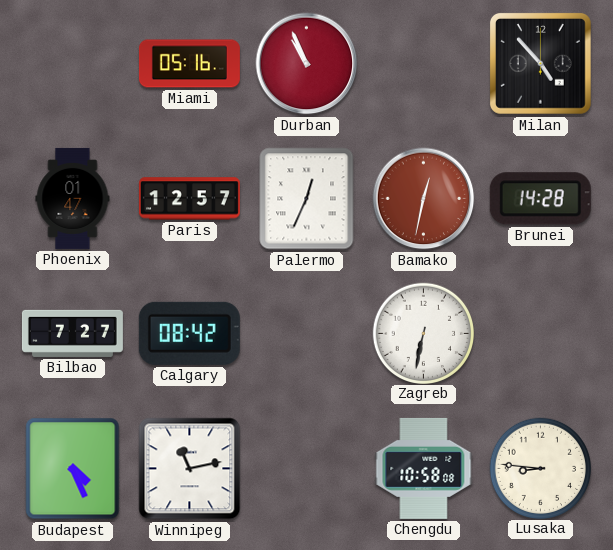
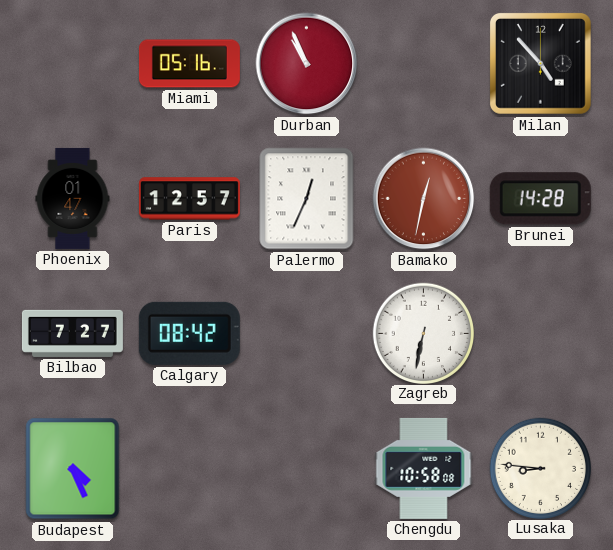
Winnipeg: 11:13 -> none
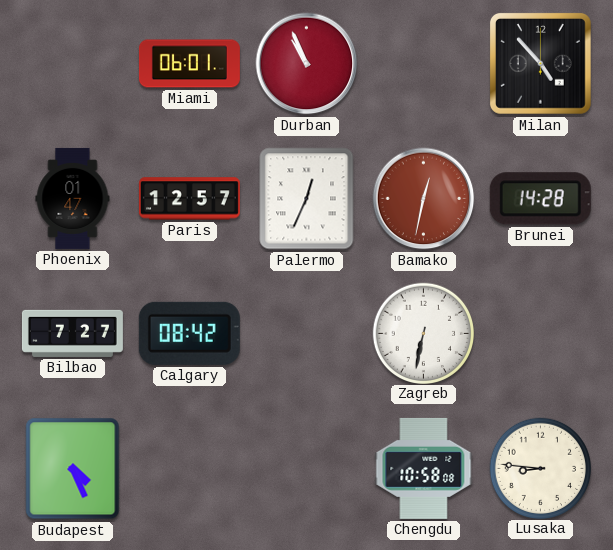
Miami: 05:16 -> 06:01
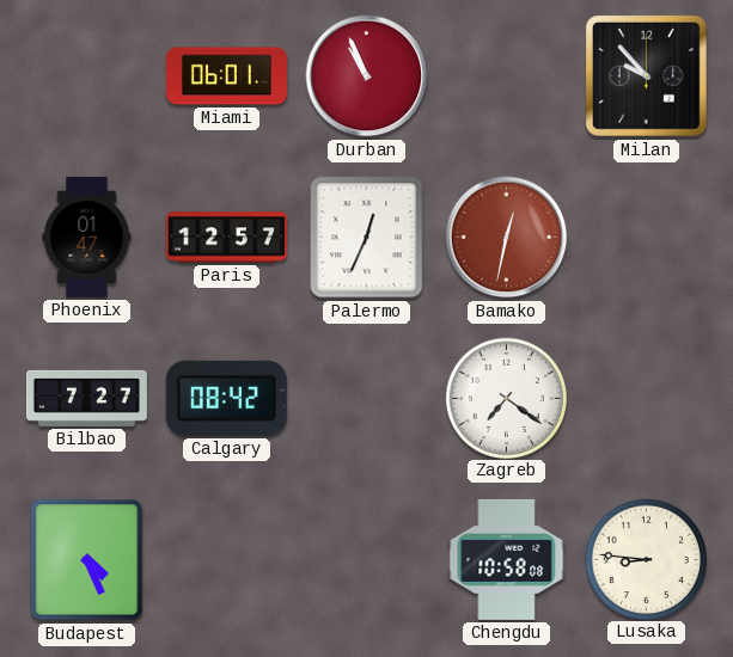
Milan: 4:53 -> 9:53
Brunei: 14:28 -> none
Zagreb: 6:32 -> 7:21
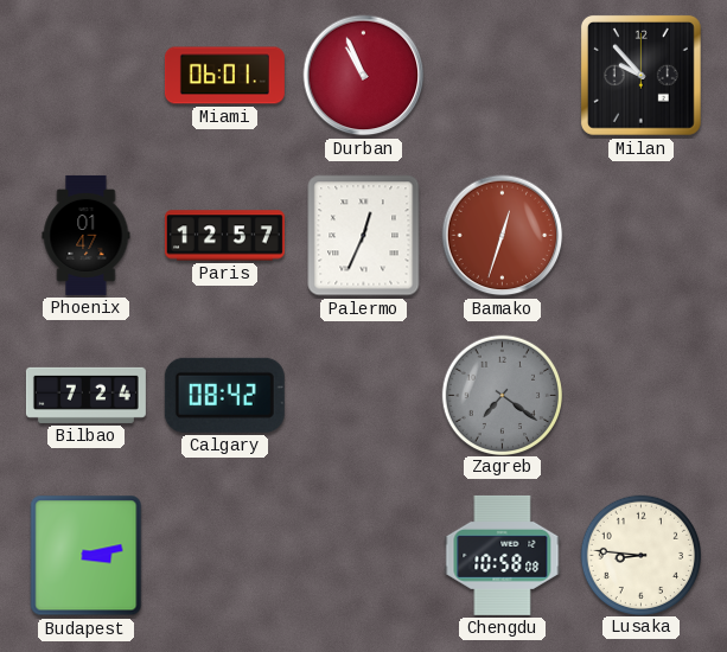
Bamako: 12:32 -> 12:33
Bilbao: 7:27 -> 7:24
Zagreb dial: white -> grey
Budapest: 4:26 -> 3:13
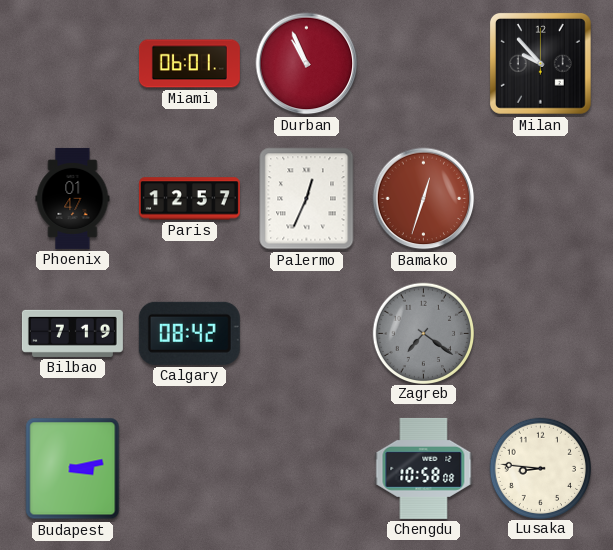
Bilbao: 7:24 -> 7:19
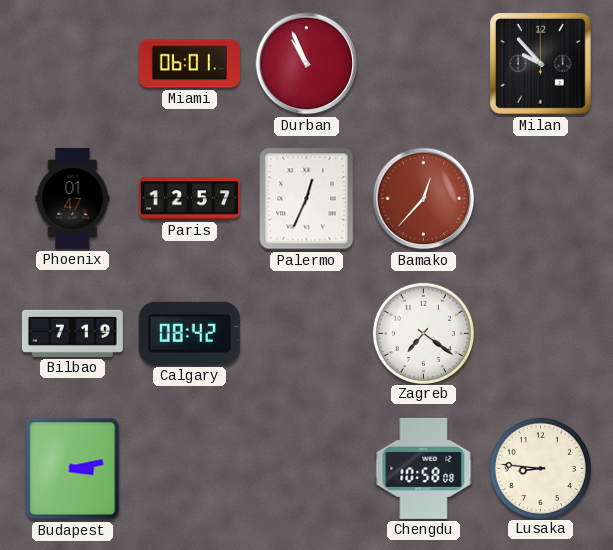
Bamako: 12:33 -> 12:37
Zagreb dial: grey -> white
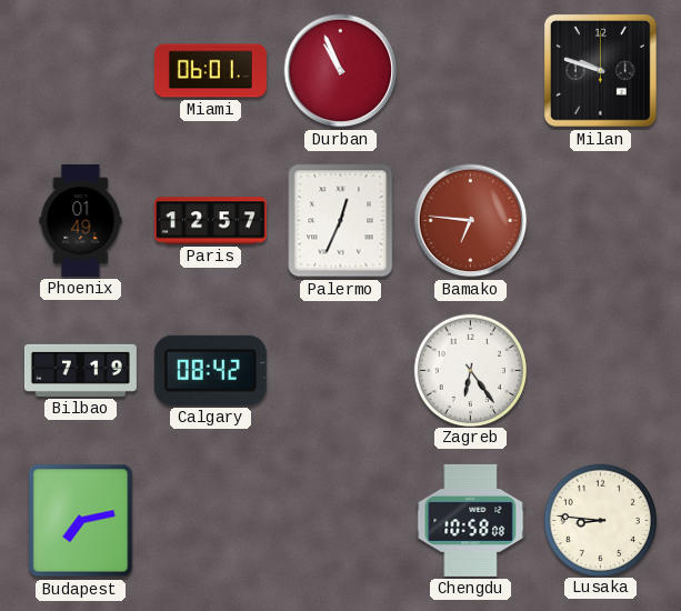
Milan: 9:53 -> 9:48
Phoenix: 01:47 -> 01:49
Bamako: 12:37 -> 6:46
Zagreb: 7:21 -> 6:24
Budapest: 3:13 -> 7:13
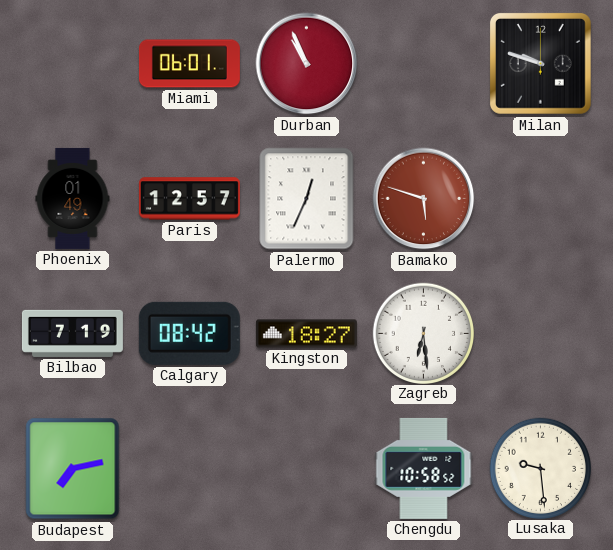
Bamako: 6:46 -> 5:48
Kingston: none -> 18:27
Zagreb: 6:24 -> 6:29
Chengdu: 10:58:08 -> 10:58:52
Lusaka: 8:46 -> 9:29
